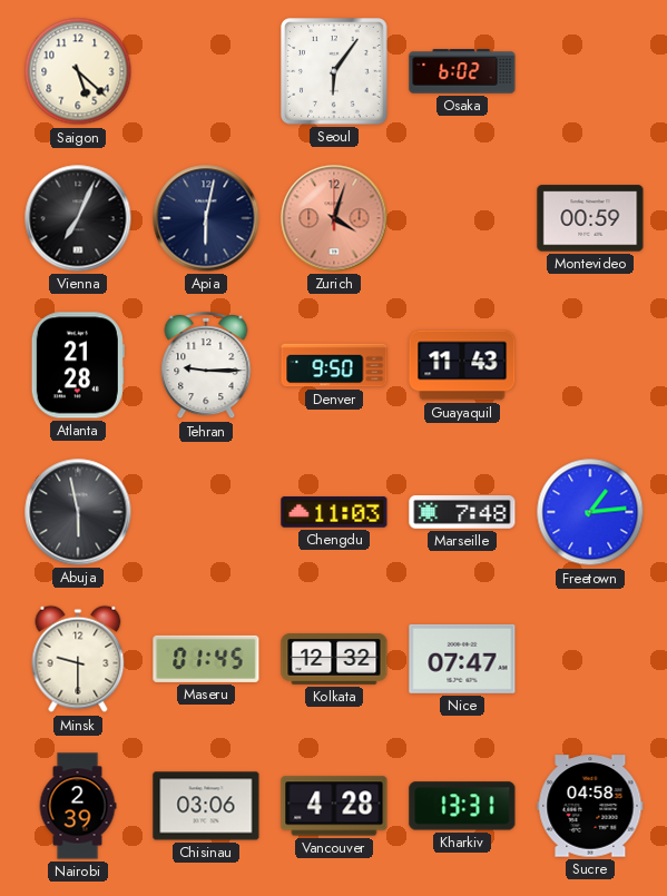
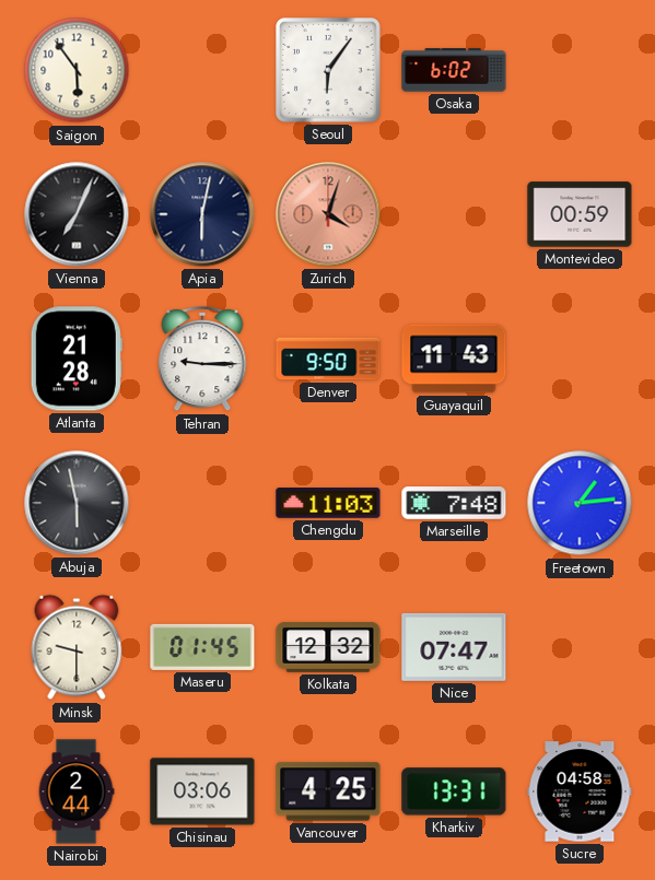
Saigon: 5:22 -> 5:54
Nairobi: 2:39 -> 2:44
Vancouver: 4:28 -> 4:25
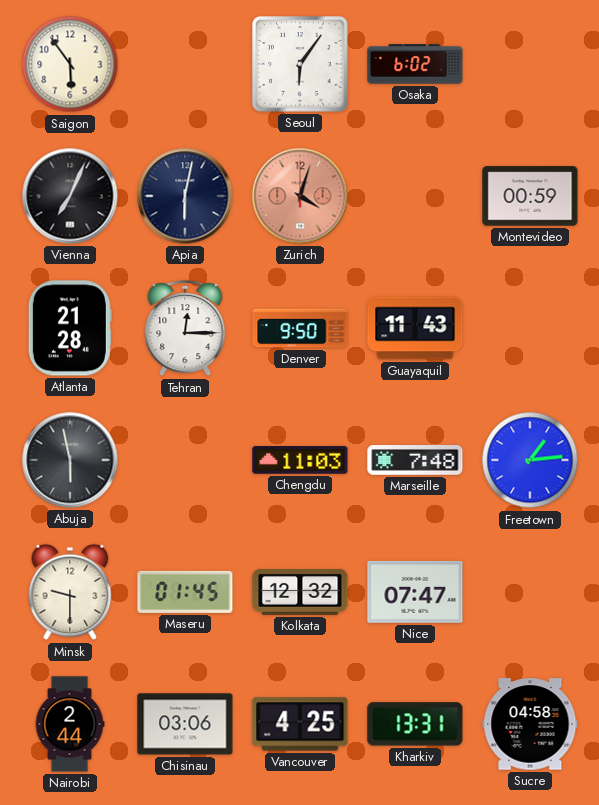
Tehran: 9:15 -> 12:15
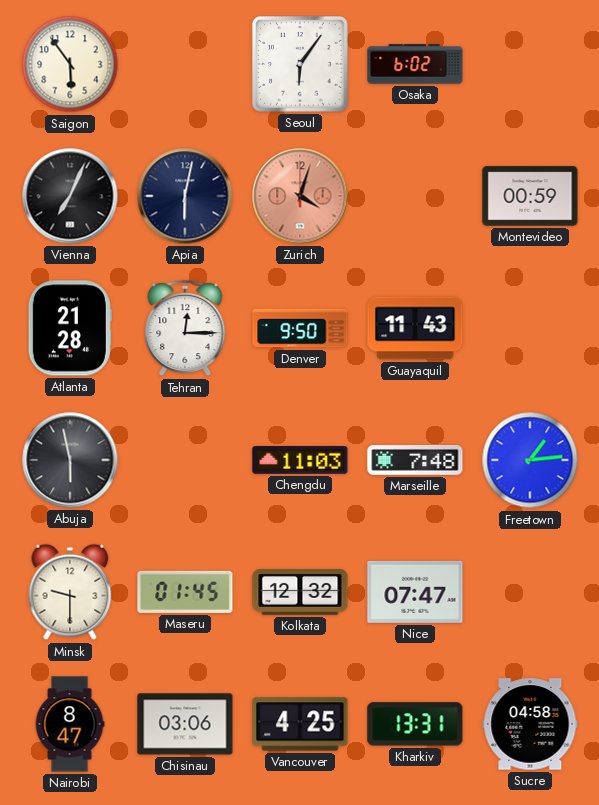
Nairobi: 2:44 -> 8:47
